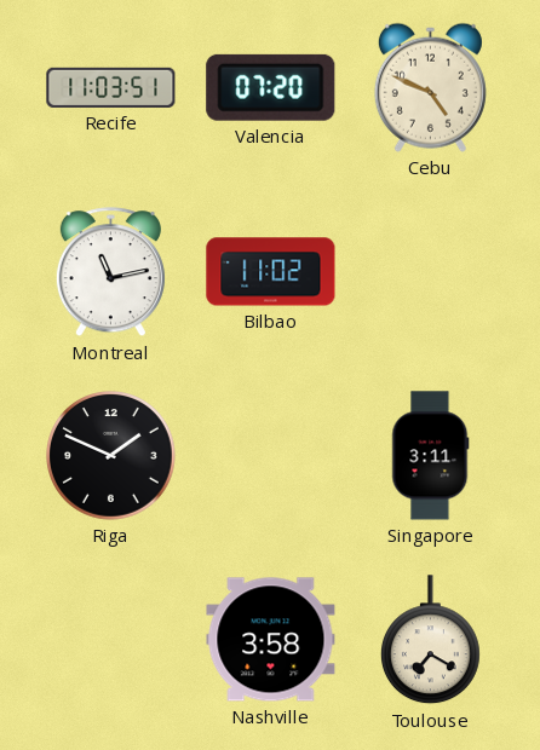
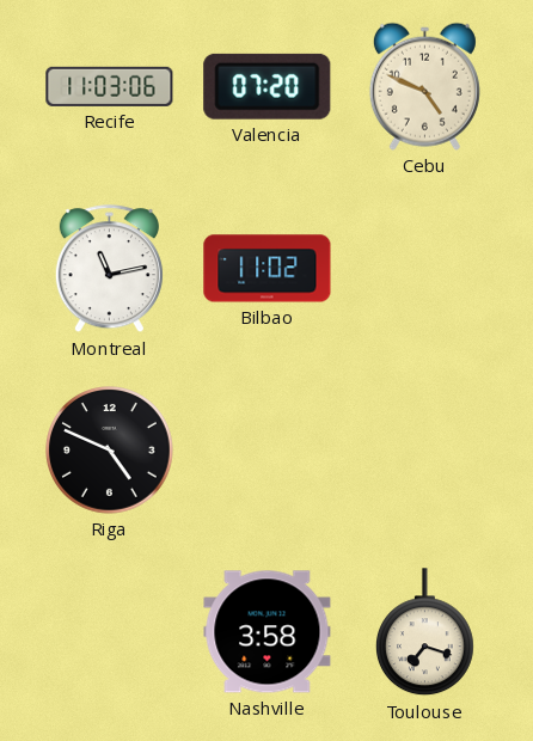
Recife: 11:03:51 -> 11:03:06
Riga: 1:49 -> 4:49
Singapore: 3:11 -> none
Toulouse: 7:20 -> 7:18
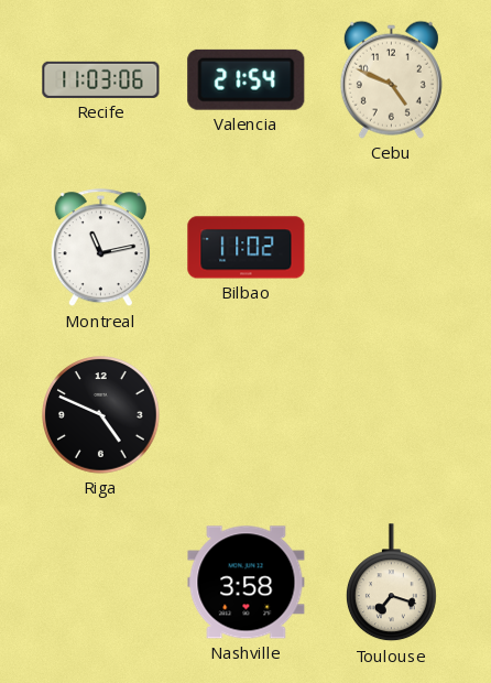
Valencia: 07:20 -> 21:54
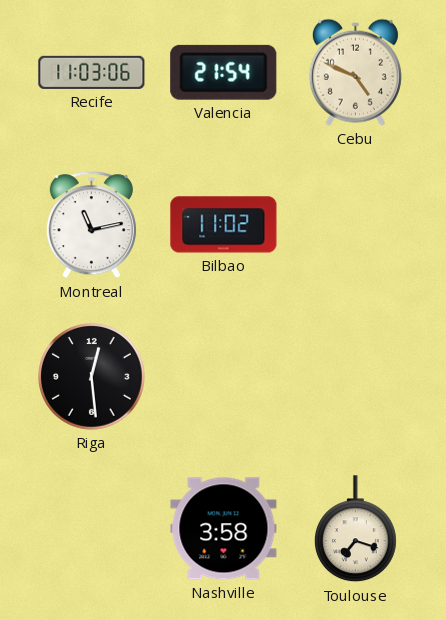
Riga: 4:49 -> 12:29
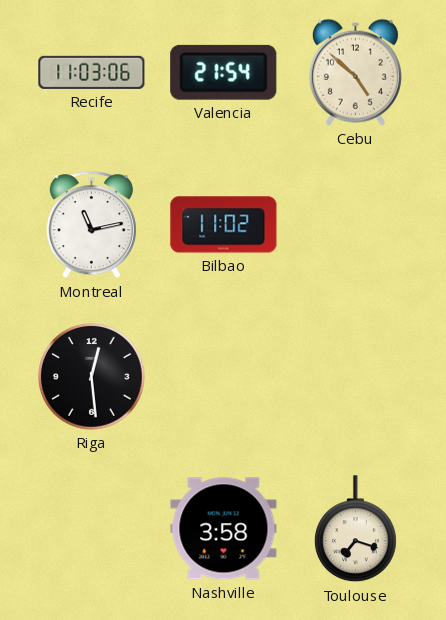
Cebu: 4:49 -> 4:52
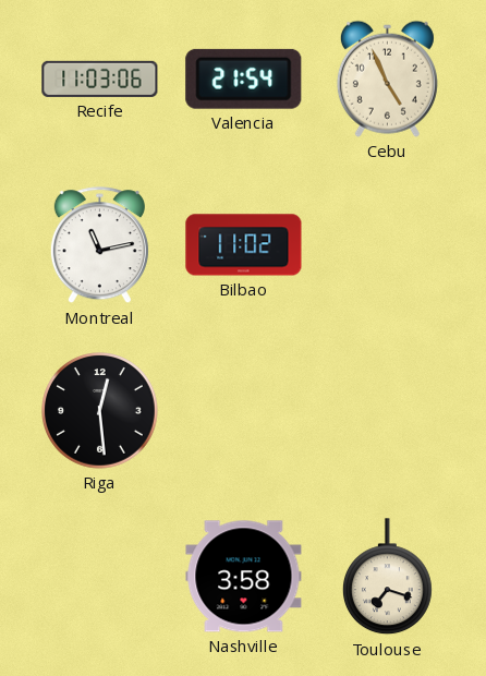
Cebu: 4:52 -> 4:56
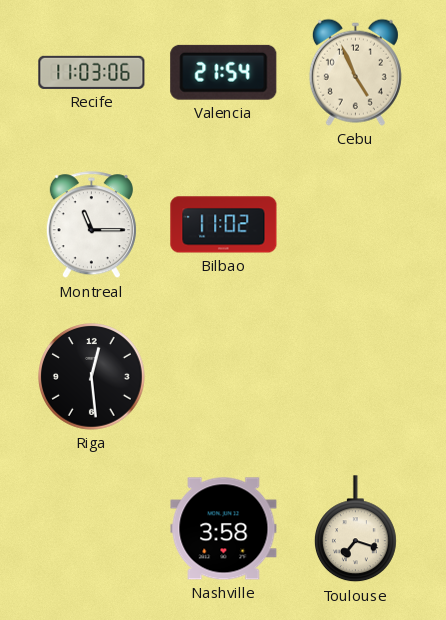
Montreal: 11:13 -> 11:15
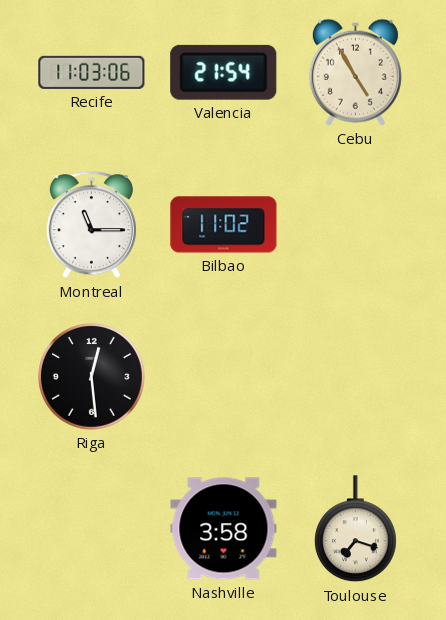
Cebu: 4:56 -> 4:55
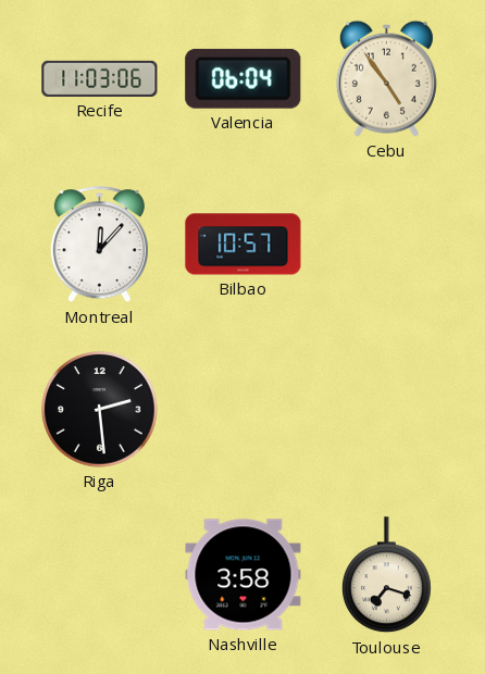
Valencia: 21:54 -> 06:04
Cebu: 4:55 -> 4:54
Montreal: 11:15 -> 12:07
Bilbao: 11:02 -> 10:57
Riga: 12:29 -> 2:29
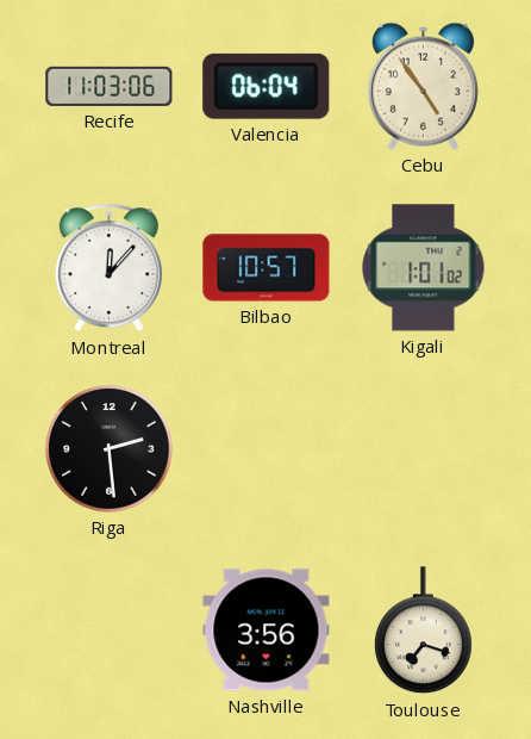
Kigali: none -> 1:01
Nashville: 3:58 -> 3:56
